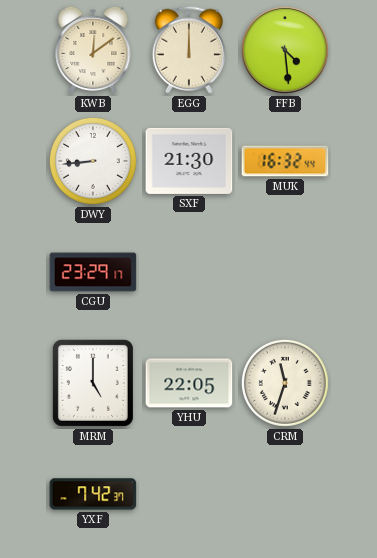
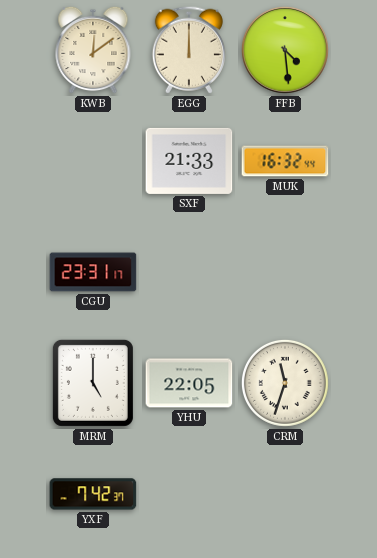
DWY: 8:44 -> none
SXF: 21:30 -> 21:33
CGU: 23:29 -> 23:31
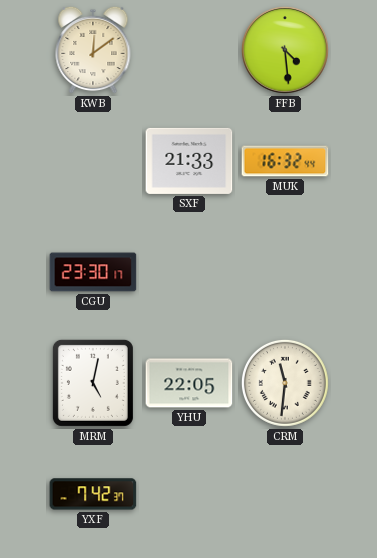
EGG: 12:00 -> none
CGU: 23:31 -> 23:30
MRM: 5:00 -> 5:02
CRM: 11:33 -> 11:31
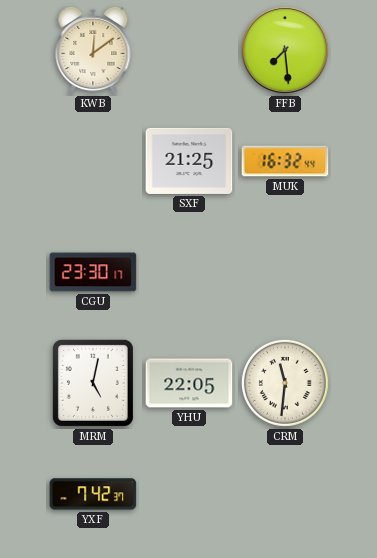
FFB: 4:29 -> 7:29
SXF: 21:33 -> 21:25
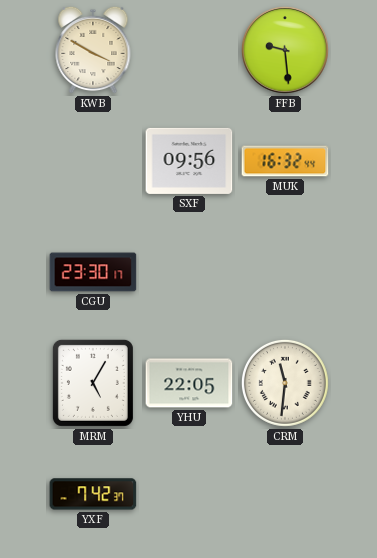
KWB: 12:09 -> 3:50
FFB: 7:29 -> 9:29
SXF: 21:25 -> 09:56
MRM: 5:02 -> 5:05
